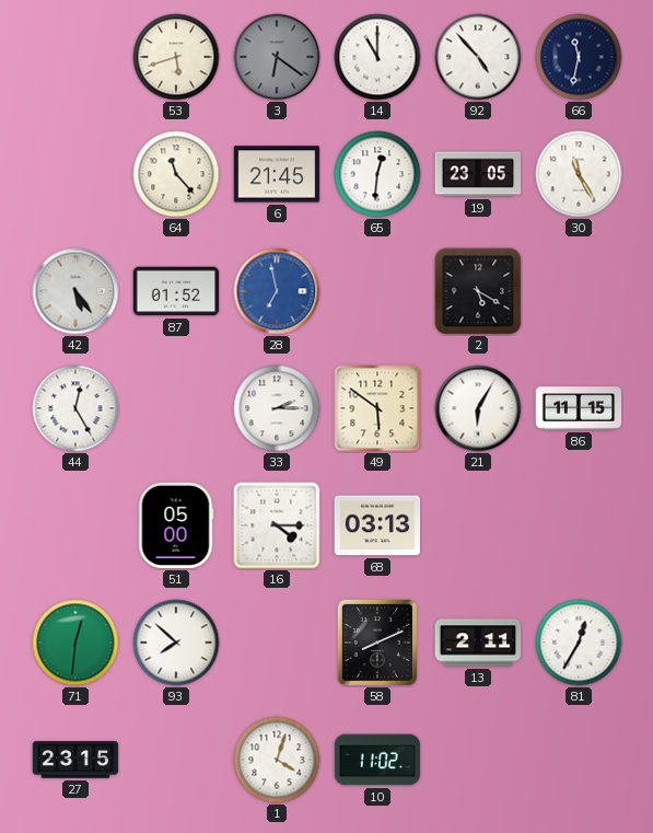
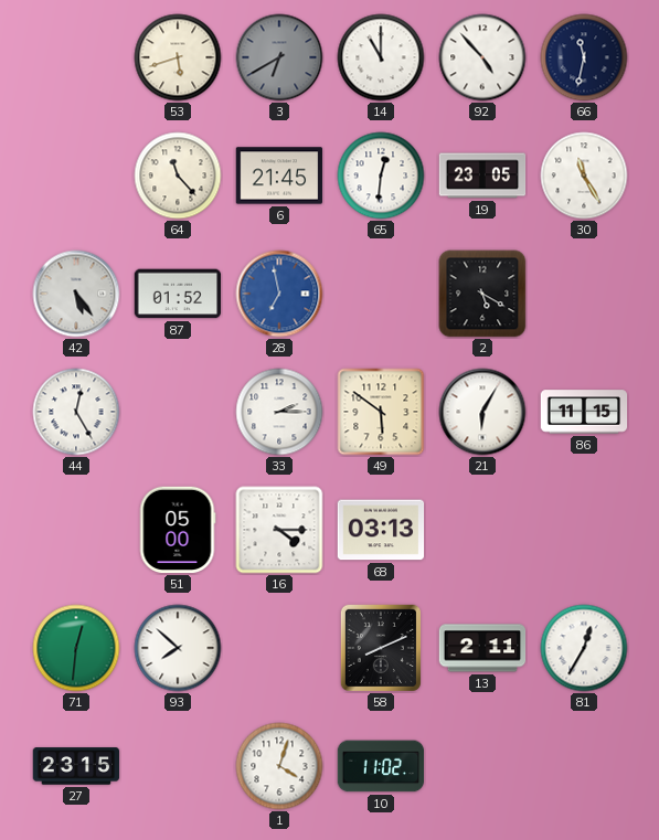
3: 6:21 -> 6:40
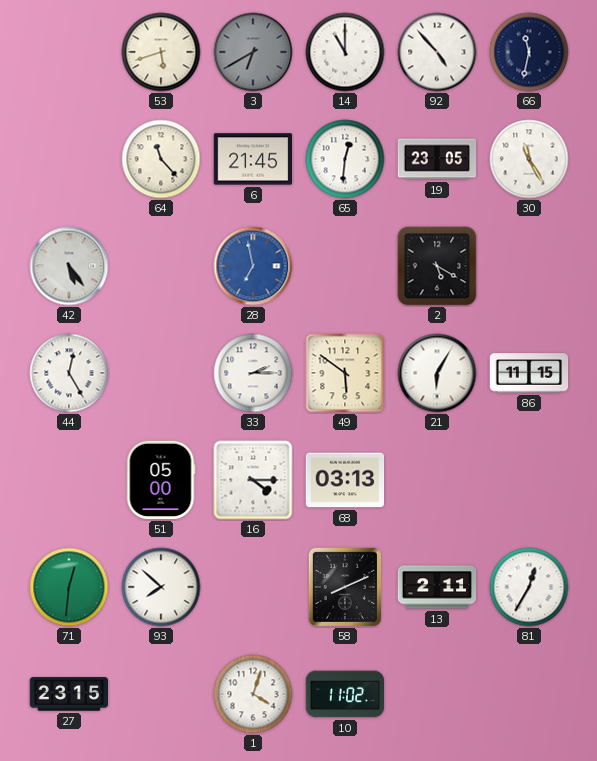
87: 01:52 -> none
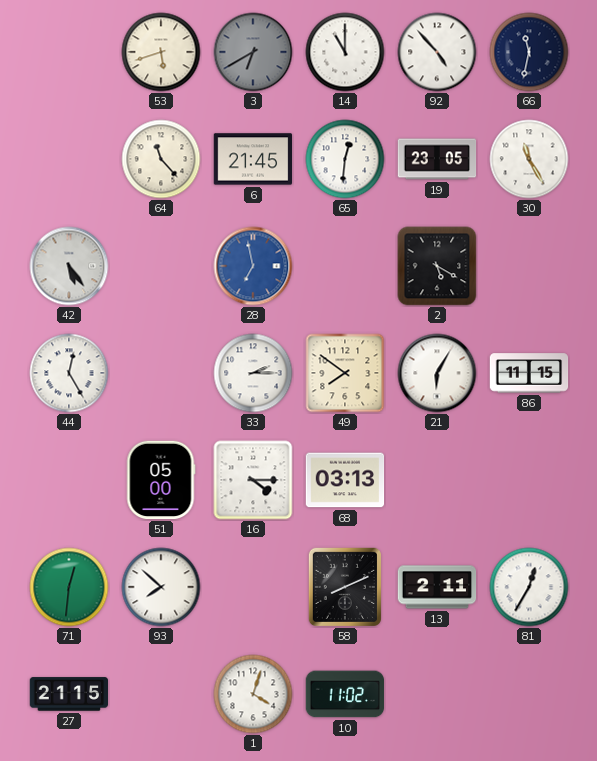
49: 5:51 -> 7:51
27: 23:15 -> 21:15
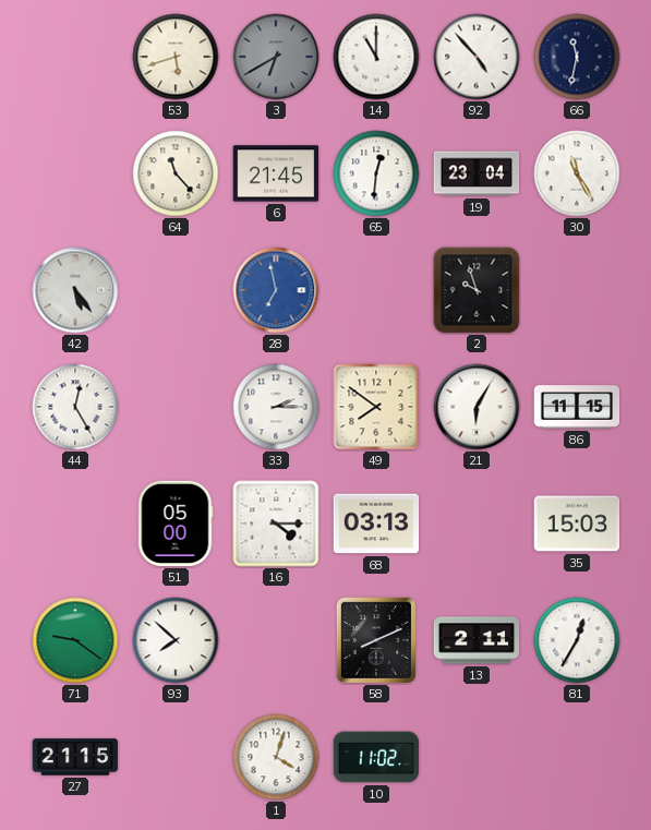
19: 23:05 -> 23:04
2: 5:20 -> 9:57
35: none -> 15:03
71: 12:31 -> 9:21
